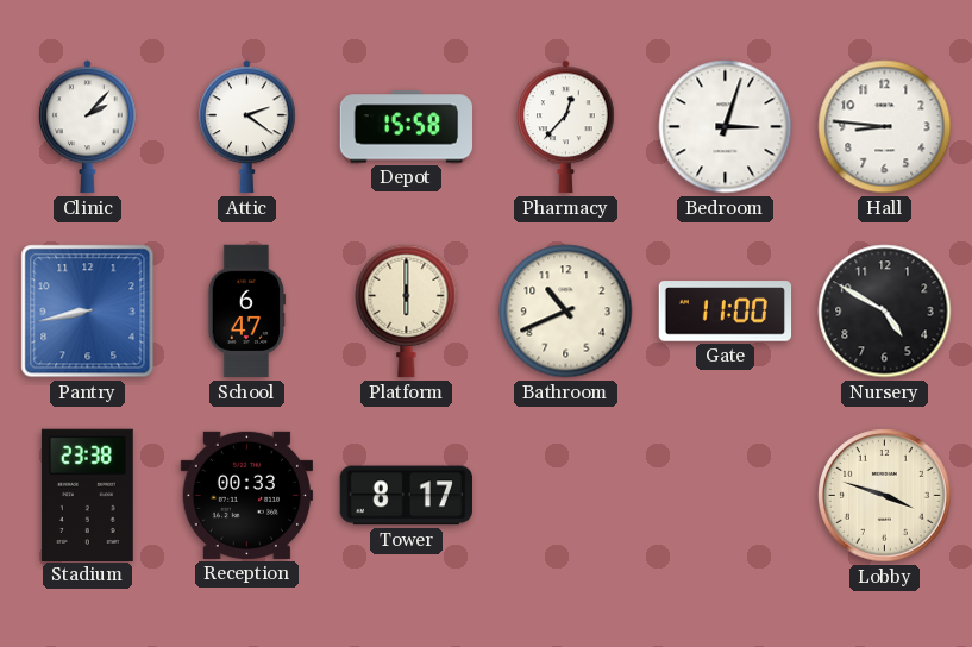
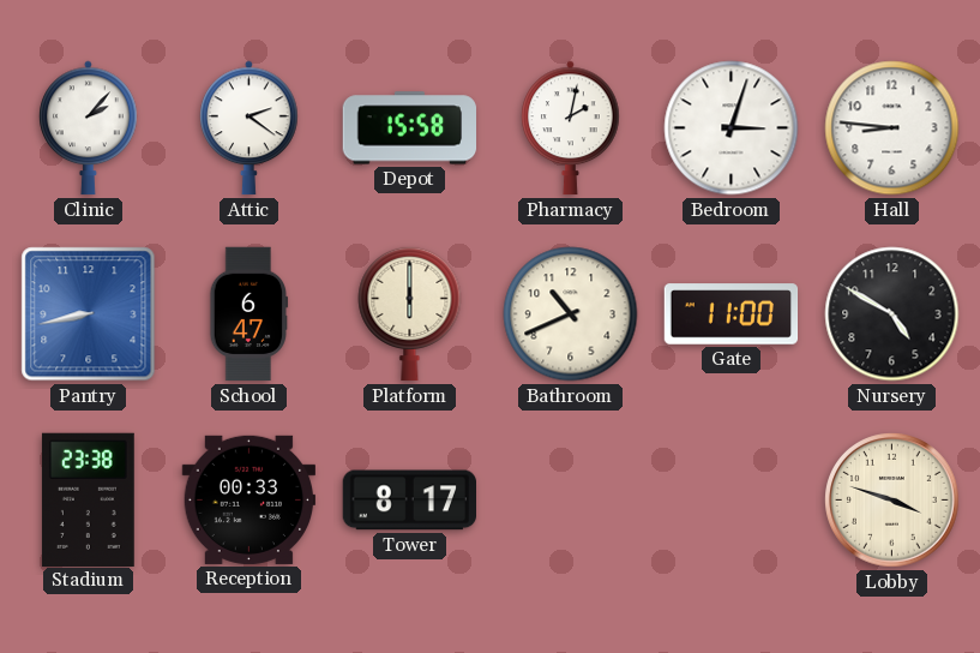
Pharmacy: 12:37 -> 2:02
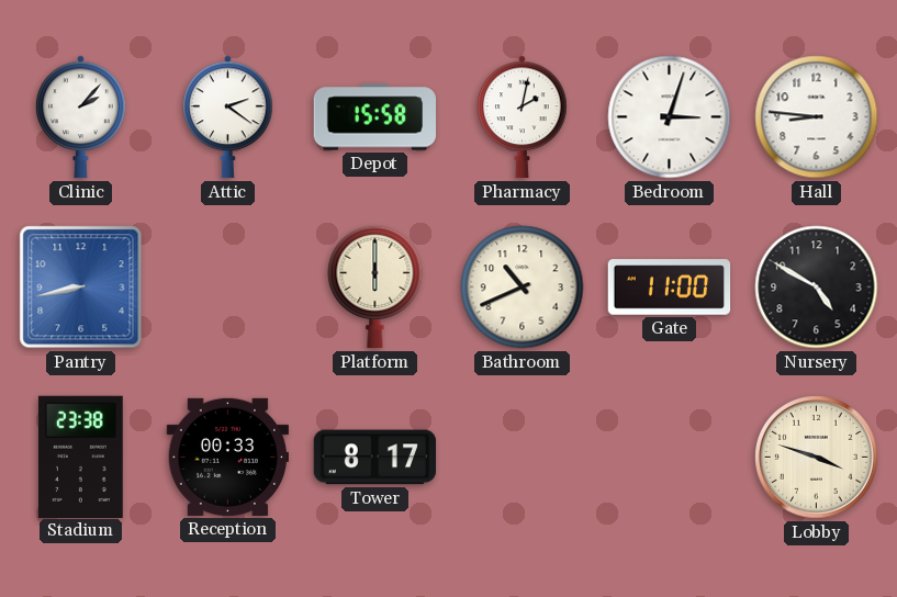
School: 6:47 -> none
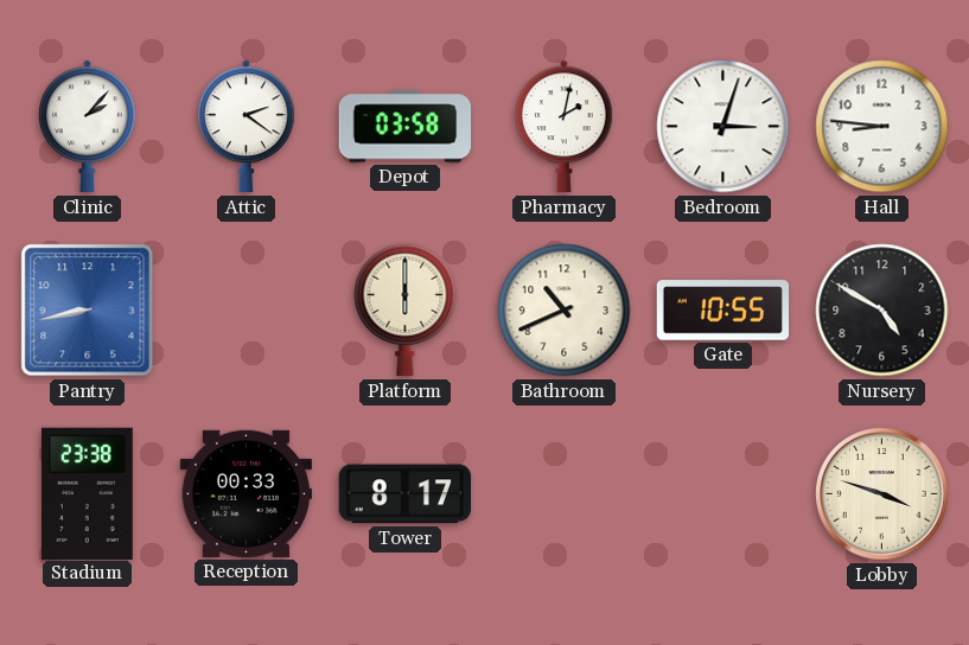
Depot: 15:58 -> 03:58
Gate: 11:00 -> 10:55
